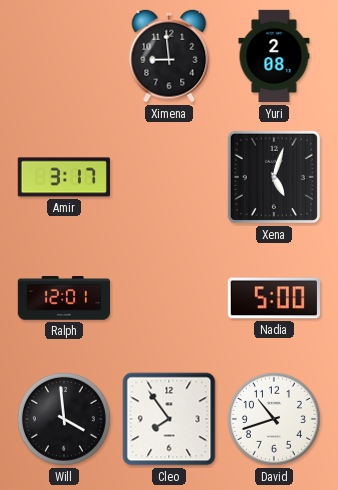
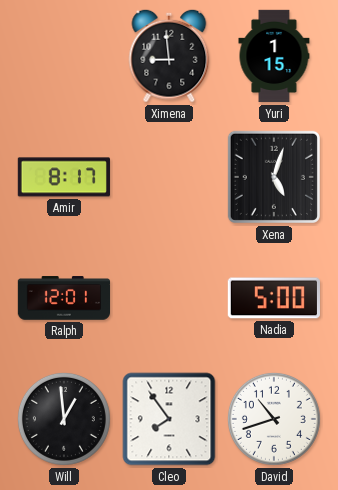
Yuri: 2:08 -> 1:15
Amir: 3:17 -> 8:17
Will: 3:59 -> 12:59
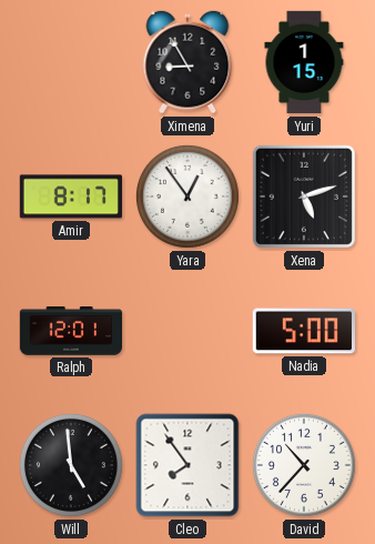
Ximena: 8:59 -> 8:55
Yara: none -> 12:54
Xena: 5:03 -> 5:12
Will: 12:59 -> 4:59
David: 10:42 -> 10:37
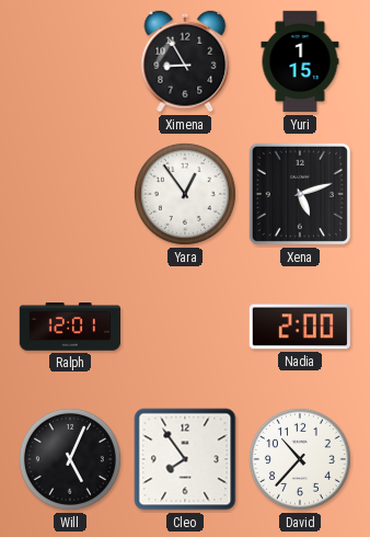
Amir: 8:17 -> none
Nadia: 5:00 -> 2:00
Will: 4:59 -> 5:04
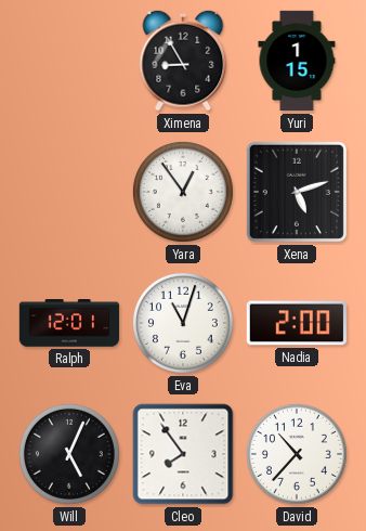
Eva: none -> 11:03
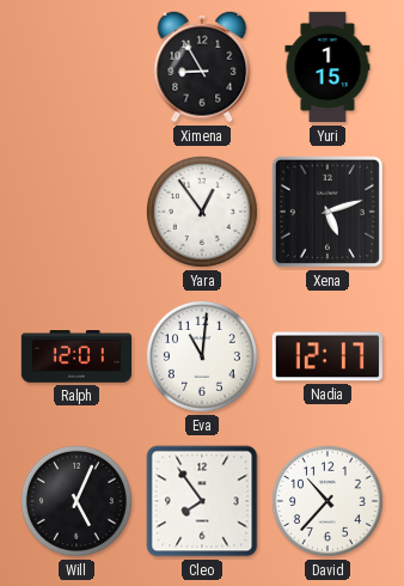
Eva: 11:03 -> 11:01
Nadia: 2:00 -> 12:17
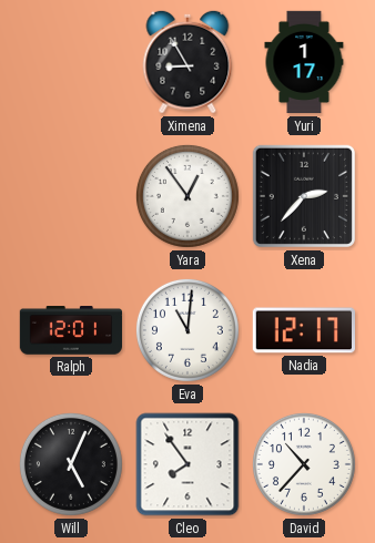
Yuri: 1:15 -> 1:17
Xena: 5:12 -> 2:37
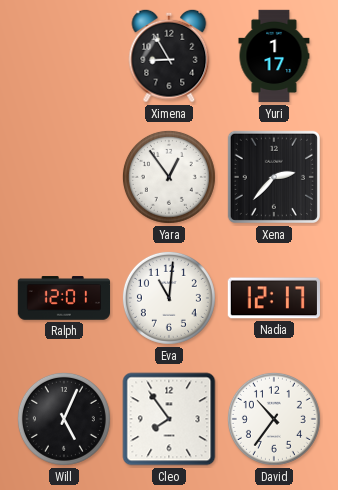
David: 10:37 -> 10:36
